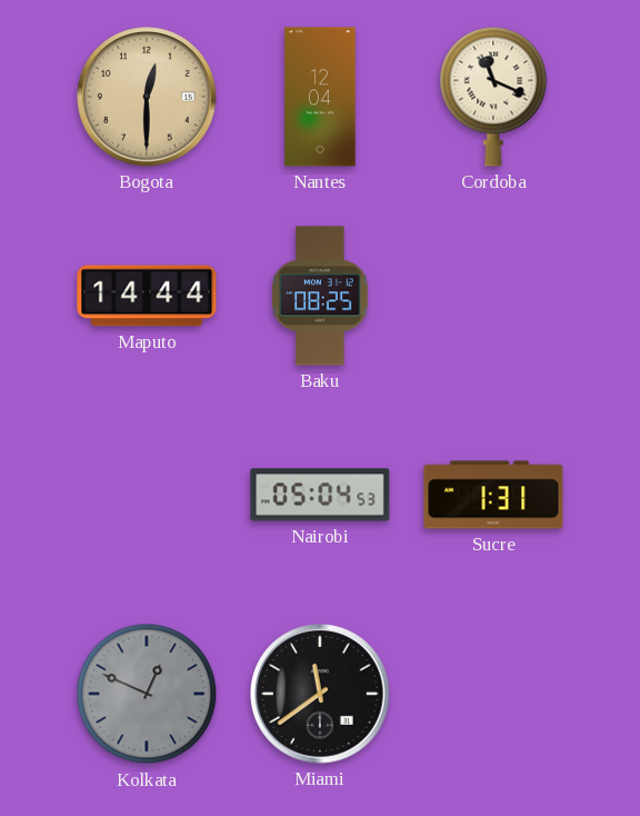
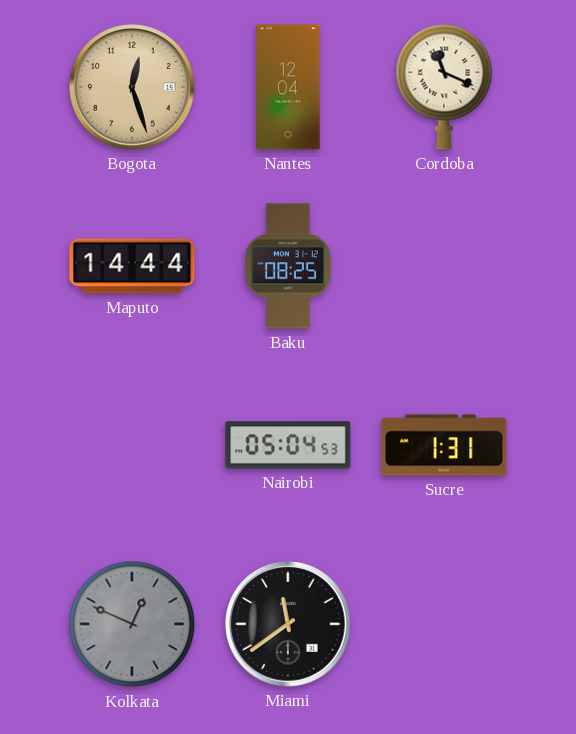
Bogota: 12:30 -> 12:27
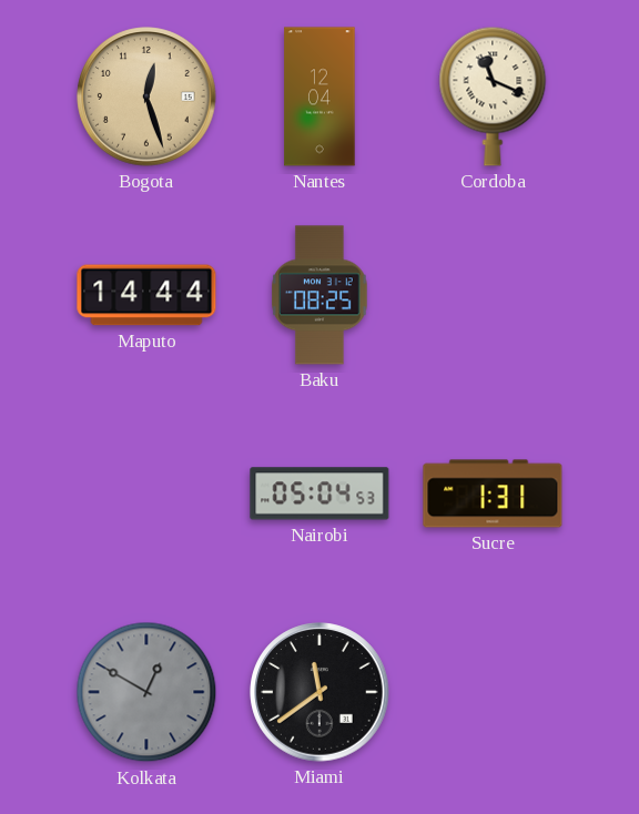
Kolkata: 12:49 -> 12:50
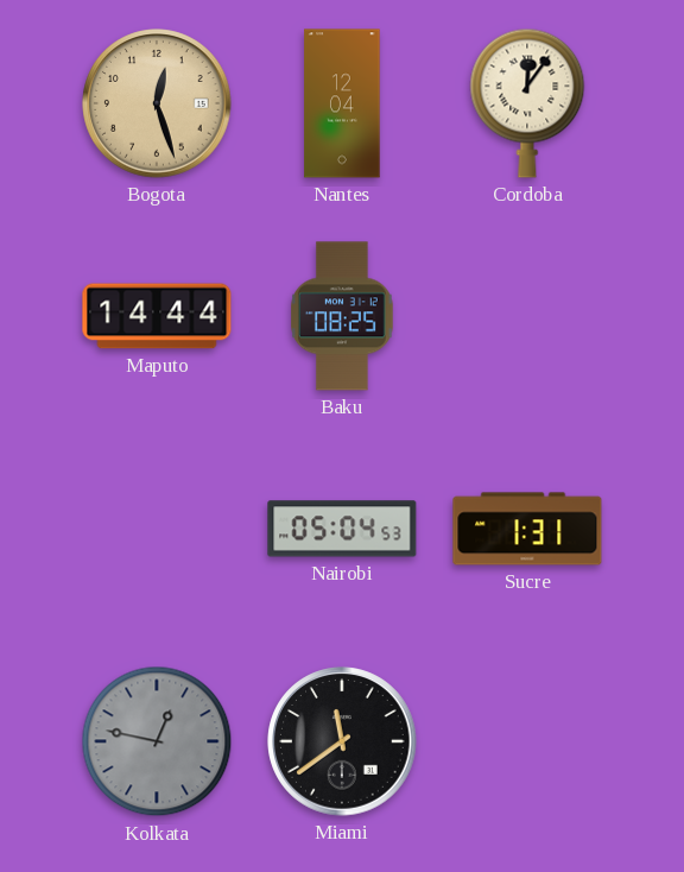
Cordoba: 11:19 -> 12:06
Kolkata: 12:50 -> 12:47
